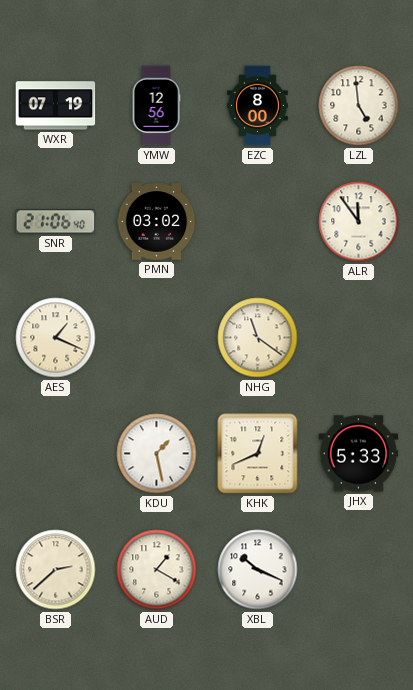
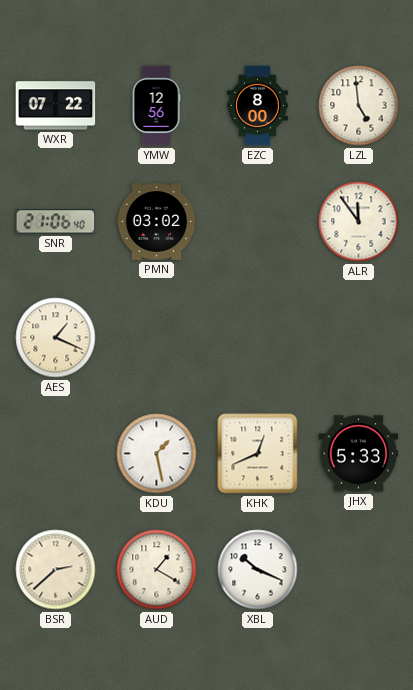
WXR: 07:19 -> 07:22
NHG: 11:21 -> none
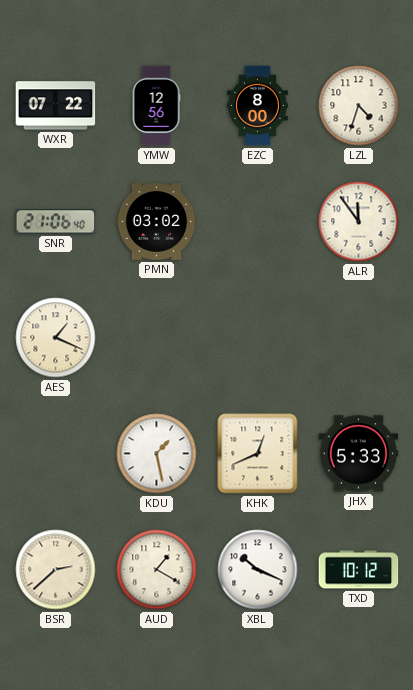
LZL: 4:59 -> 4:33
TXD: none -> 10:12
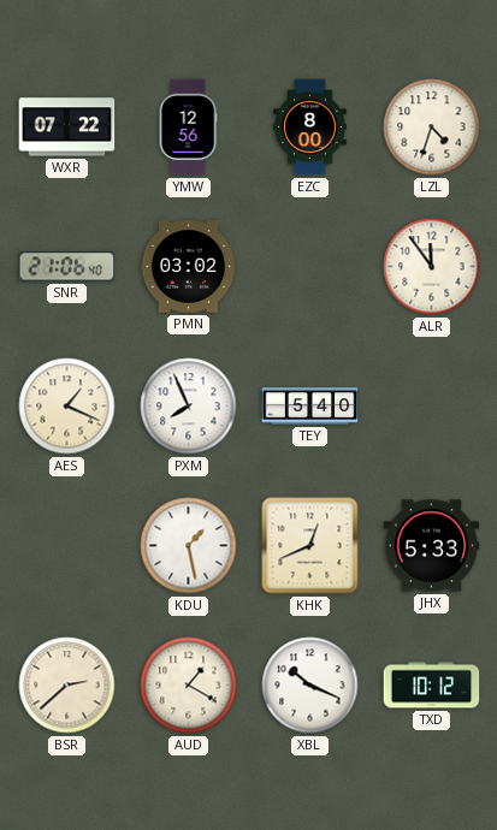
PXM: none -> 7:56
TEY: none -> 5:40
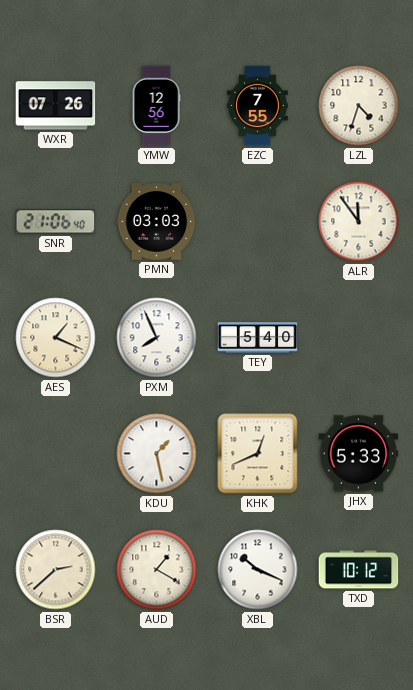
WXR: 07:22 -> 07:26
EZC: 8:00 -> 7:55
PMN: 03:02 -> 03:03
